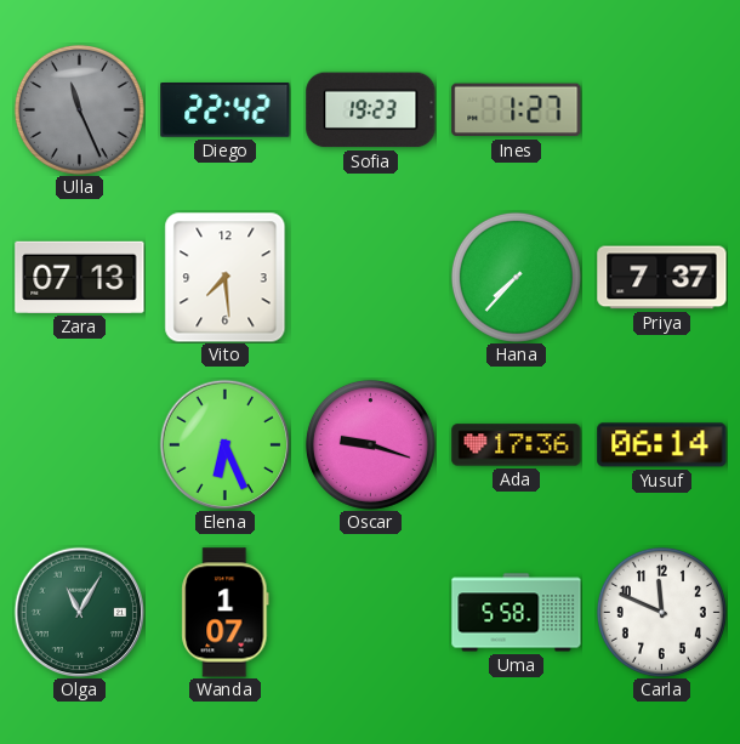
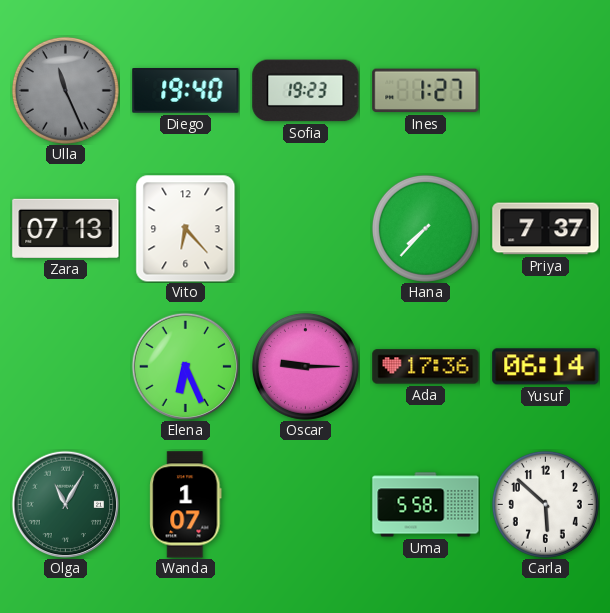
Diego: 22:42 -> 19:40
Vito: 7:29 -> 6:23
Oscar: 9:18 -> 9:15
Carla: 11:49 -> 5:52
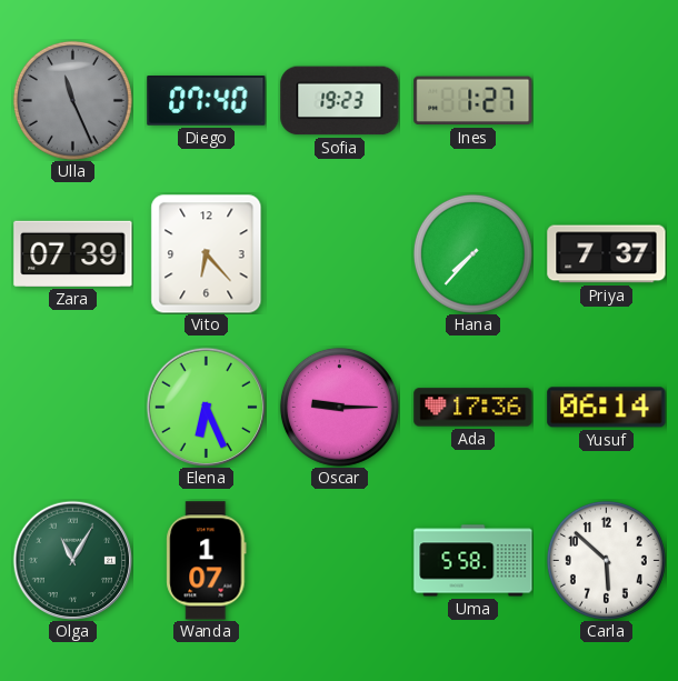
Diego: 19:40 -> 07:40
Zara: 07:13 -> 07:39
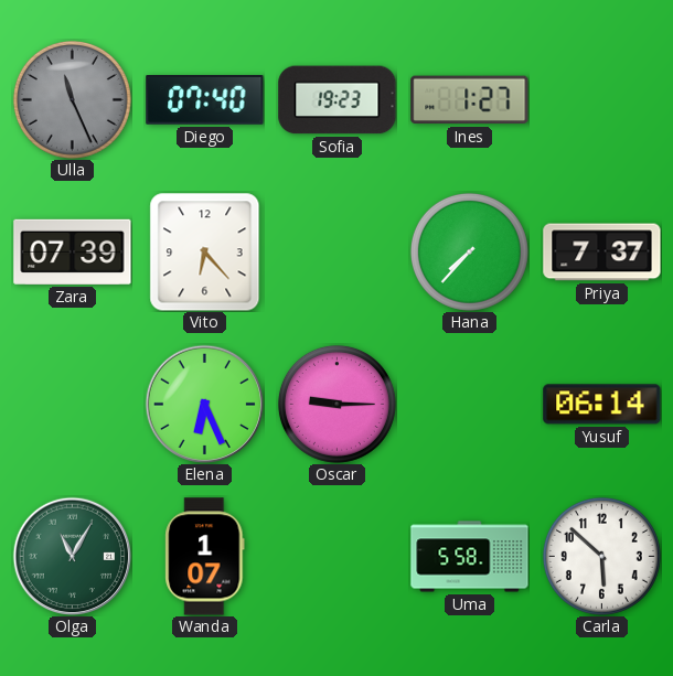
Ada: 17:36 -> none
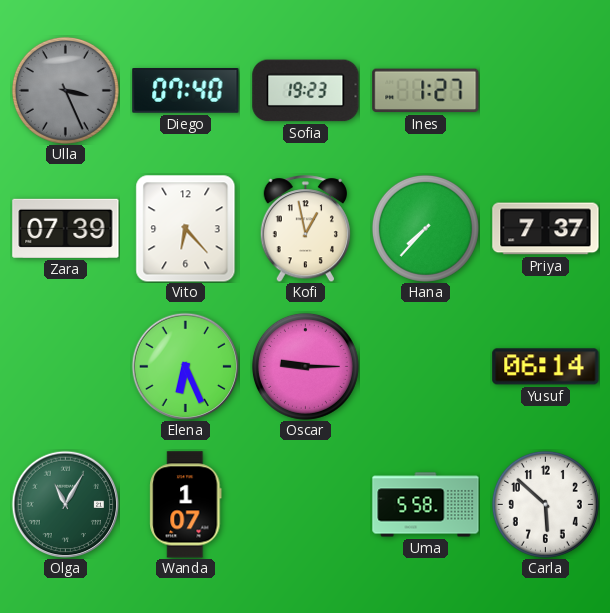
Ulla: 11:26 -> 3:26
Kofi: none -> 12:58
